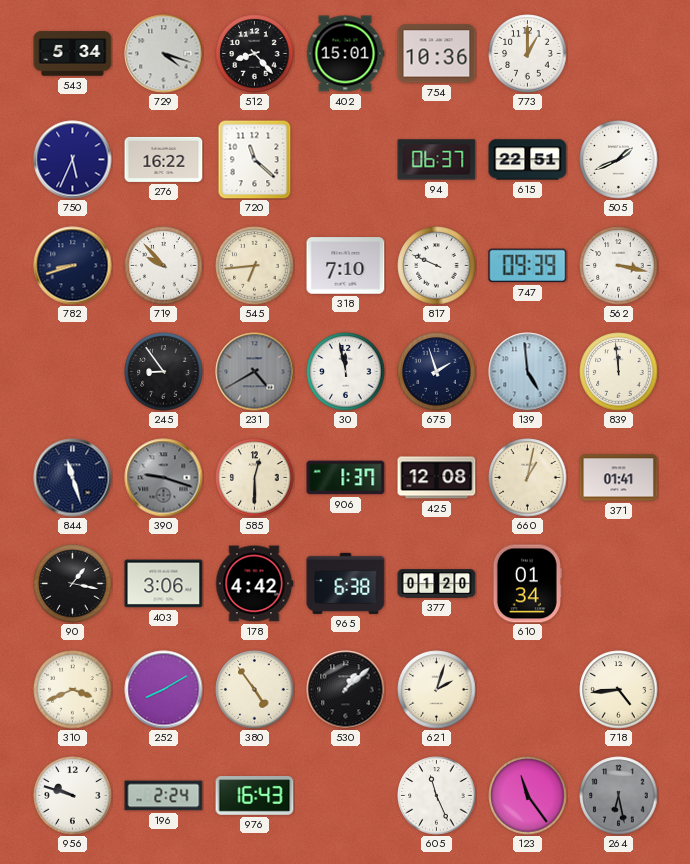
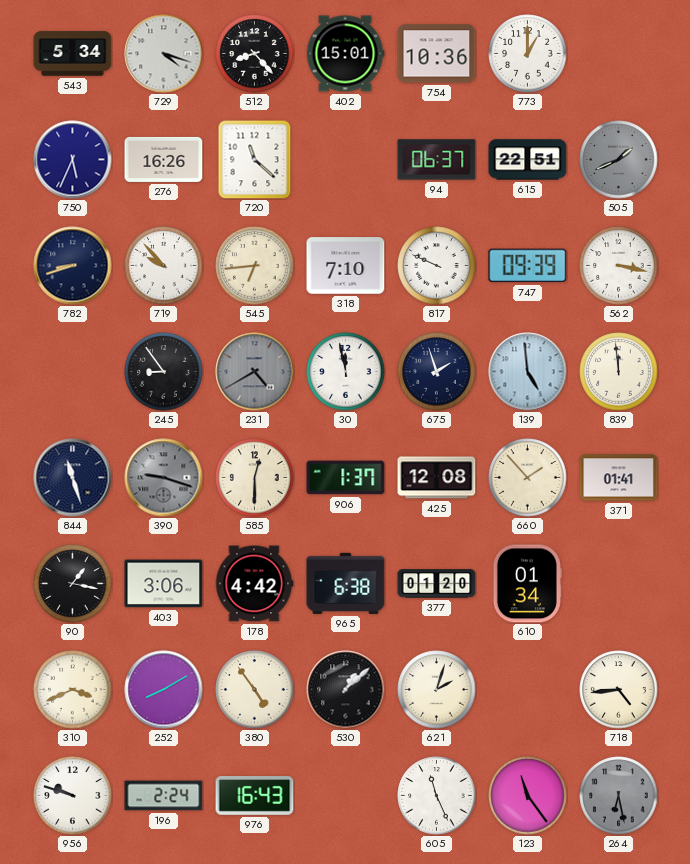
276: 16:22 -> 16:26
505 dial: white -> grey
660: 1:02 -> 1:53
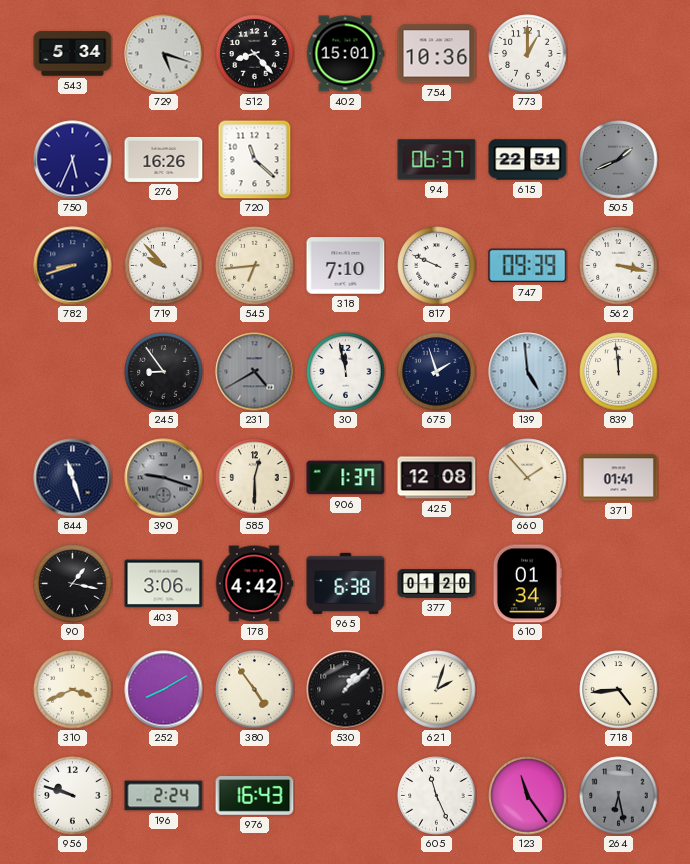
729: 4:18 -> 5:18
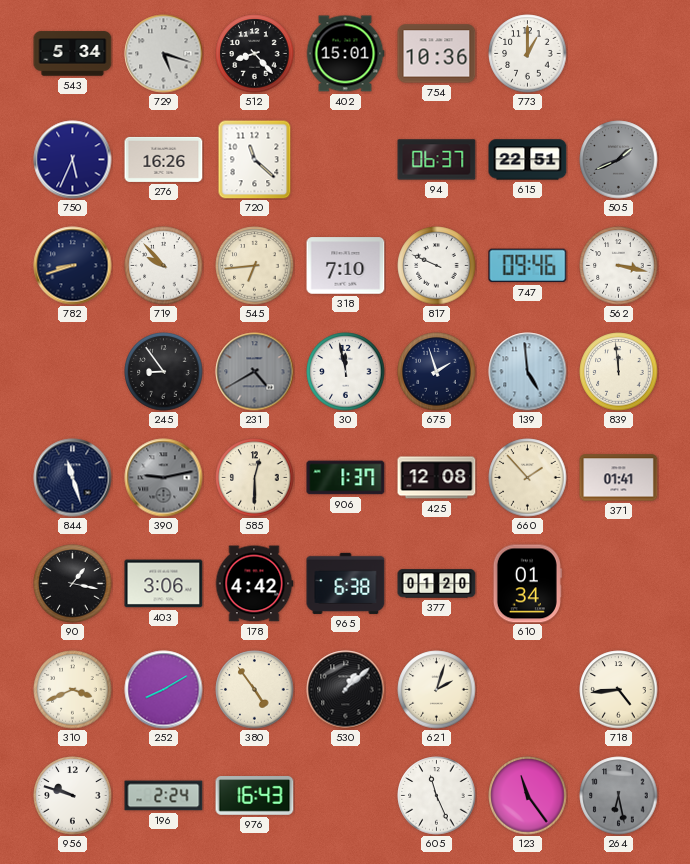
747: 09:39 -> 09:46
390: 9:18 -> 9:13
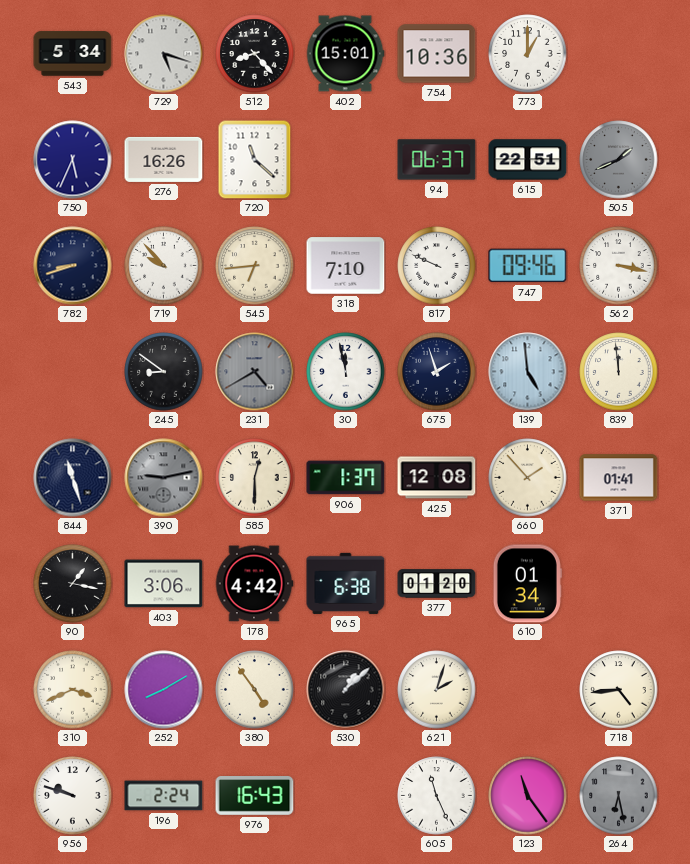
245: 8:54 -> 8:51
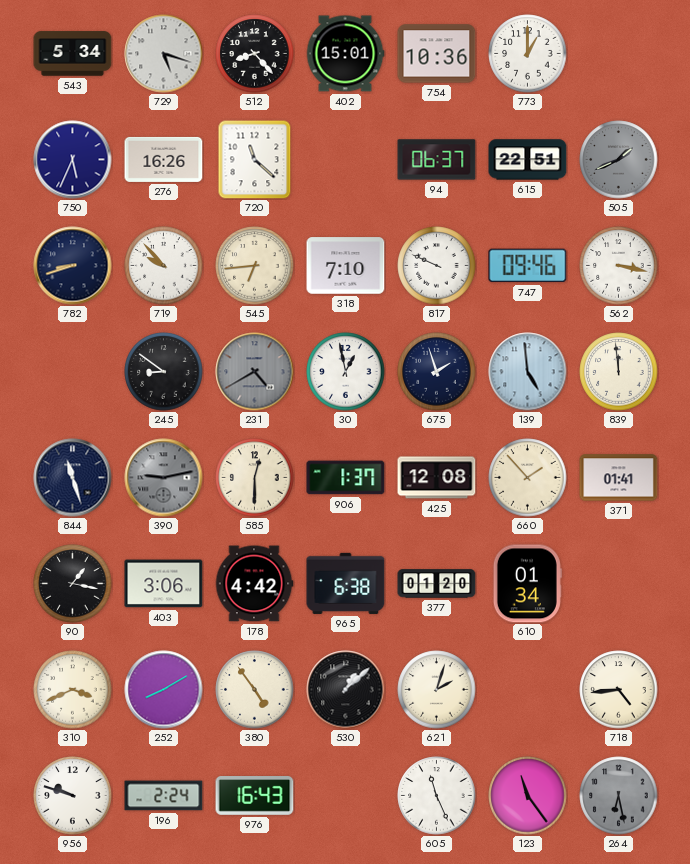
30: 11:58 -> 12:58
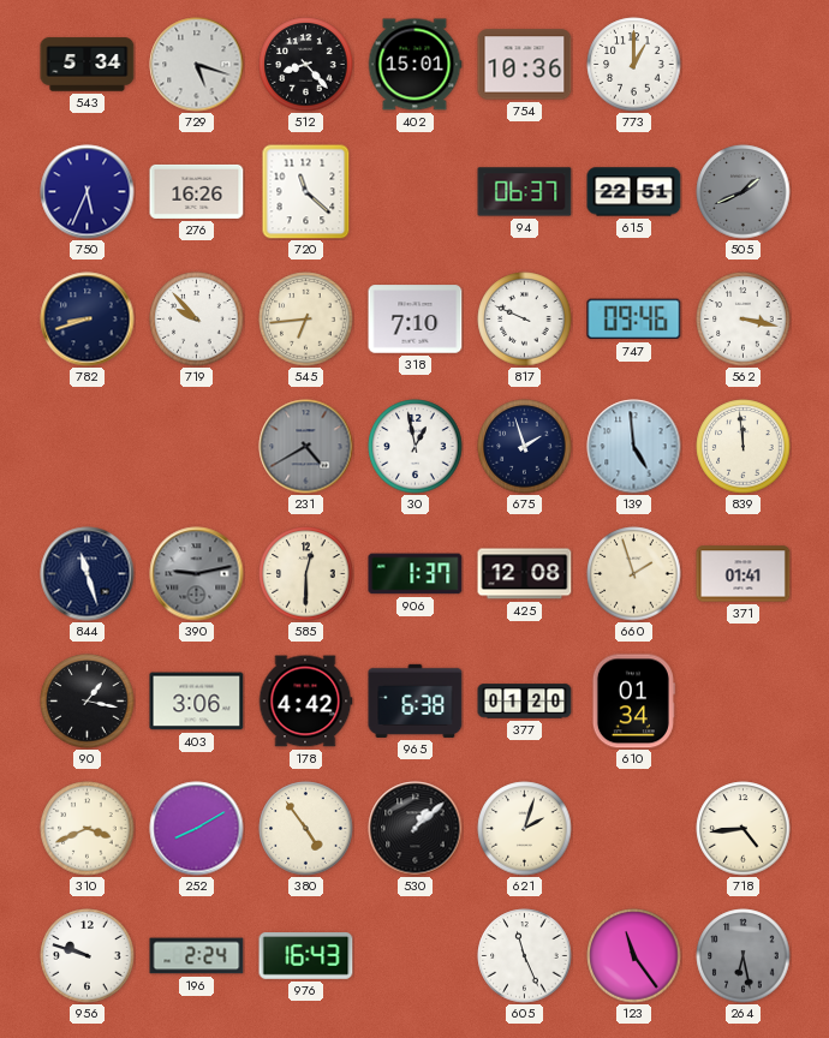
245: 8:51 -> none
660: 1:53 -> 1:57
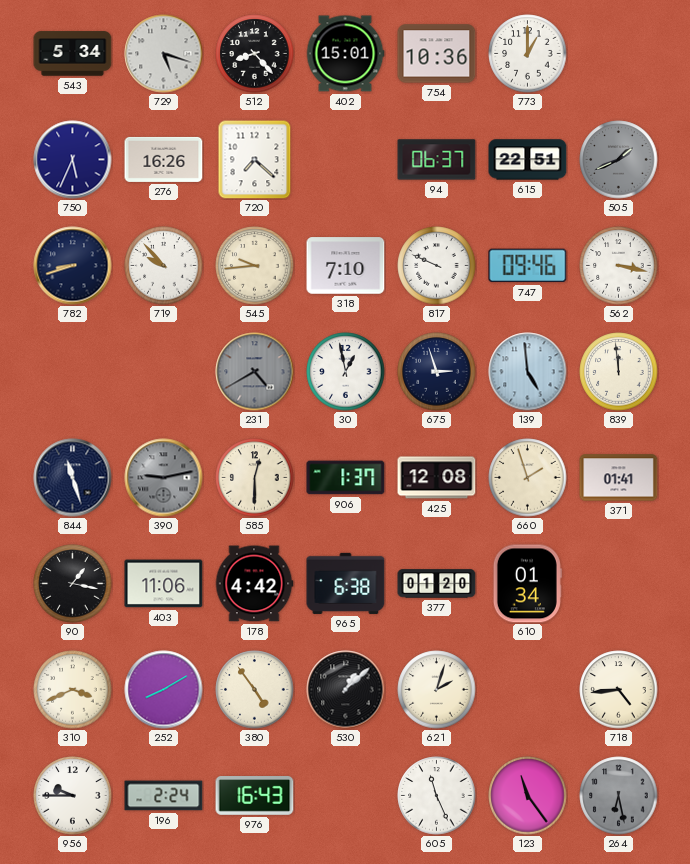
720: 11:22 -> 7:22
545: 6:44 -> 9:44
675: 1:57 -> 2:57
403: 3:06 -> 11:06
956: 9:48 -> 9:45
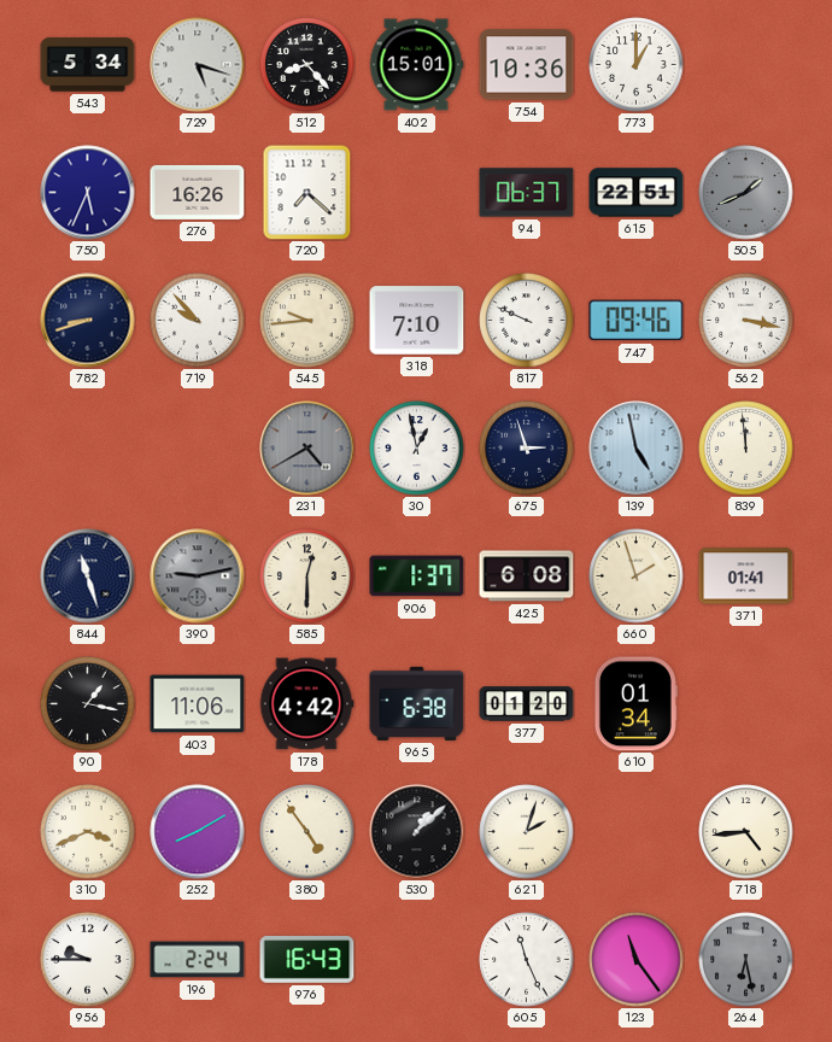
139: 4:59 -> 4:58
425: 12:08 -> 6:08
